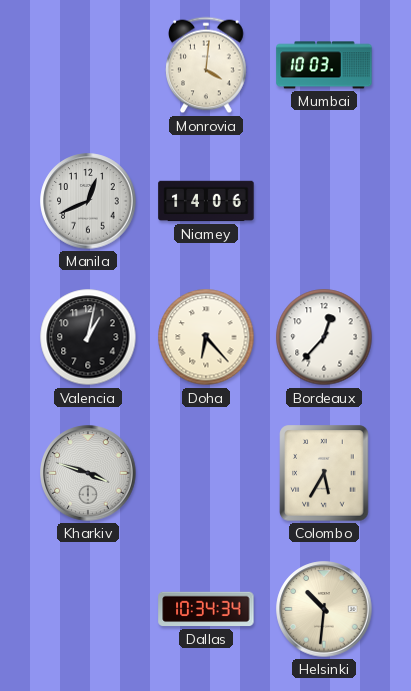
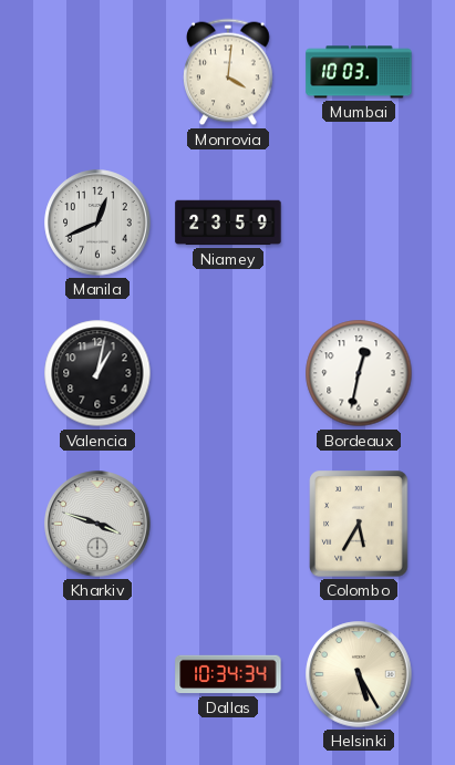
Niamey: 14:06 -> 23:59
Doha: 6:23 -> none
Bordeaux: 12:37 -> 12:32
Helsinki: 10:31 -> 5:25
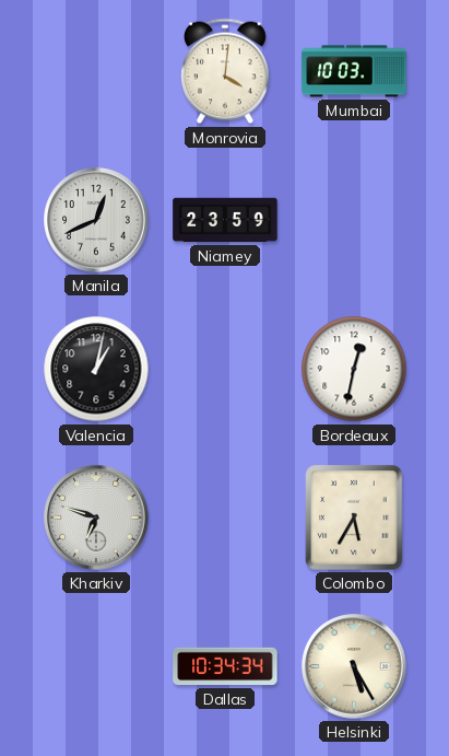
Kharkiv: 3:48 -> 6:48
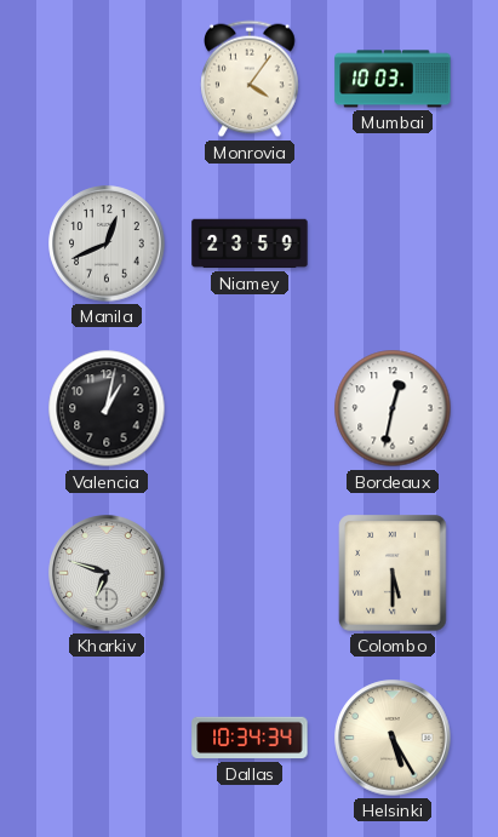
Monrovia: 4:01 -> 4:06
Colombo: 5:35 -> 5:30
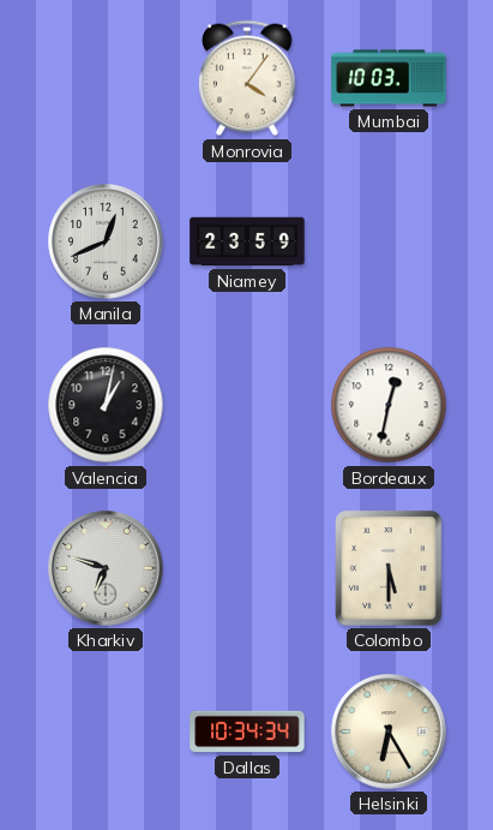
Helsinki: 5:25 -> 6:25
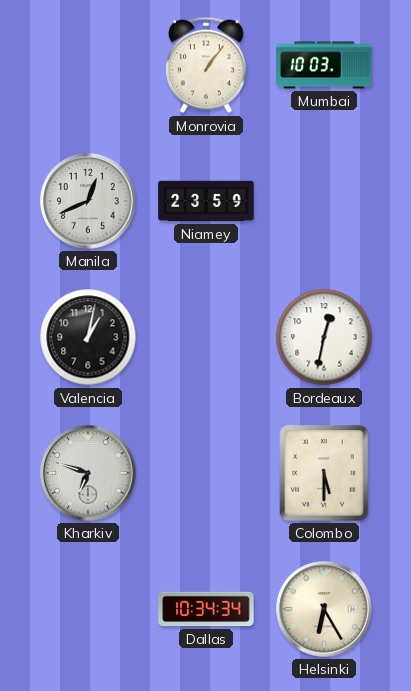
Monrovia: 4:06 -> 1:06
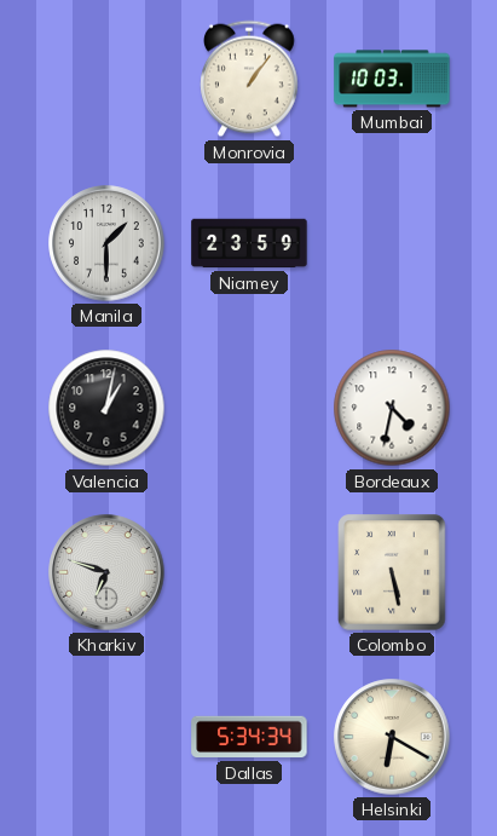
Manila: 12:41 -> 1:30
Bordeaux: 12:32 -> 4:32
Colombo: 5:30 -> 5:28
Dallas: 10:34 -> 5:34
Helsinki: 6:25 -> 6:20
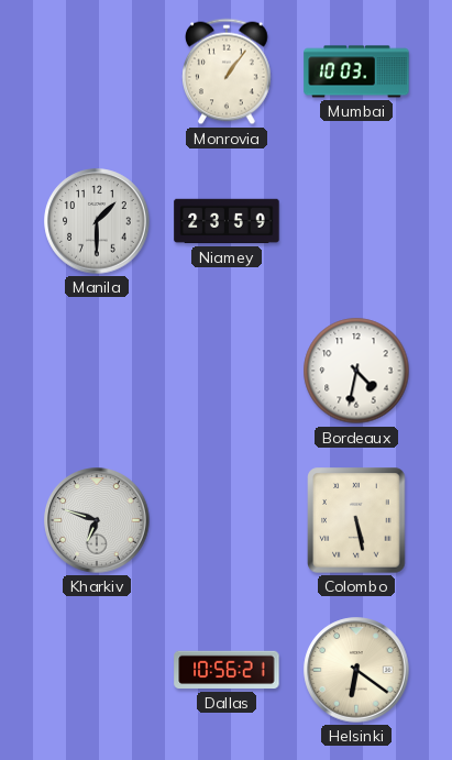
Valencia: 1:02 -> none
Dallas: 5:34 -> 10:56
Helsinki: 6:20 -> 6:21
